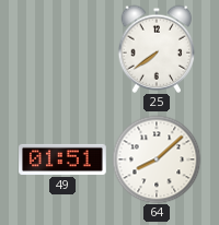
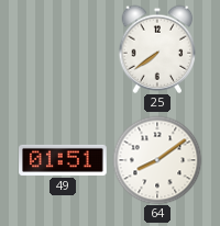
64: 8:08 -> 8:09
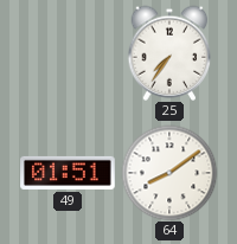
25: 7:39 -> 7:36
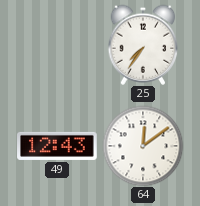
49: 01:51 -> 12:43
64: 8:09 -> 12:09
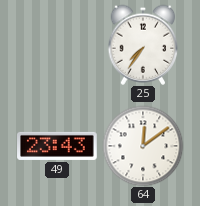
49: 12:43 -> 23:43
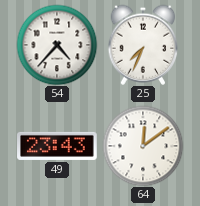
54: none -> 4:37
25: 7:36 -> 7:34
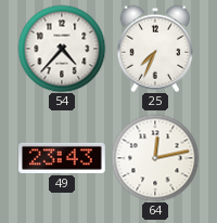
64: 12:09 -> 12:13
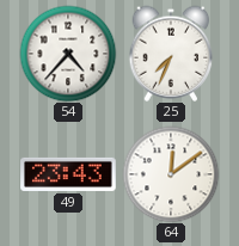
64: 12:13 -> 12:09
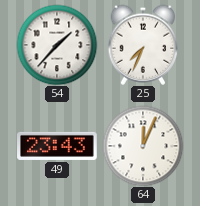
54: 4:37 -> 1:37
64: 12:09 -> 12:04
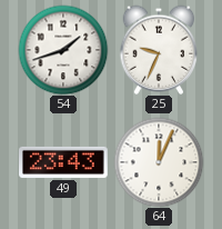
54: 1:37 -> 1:42
25: 7:34 -> 9:34
